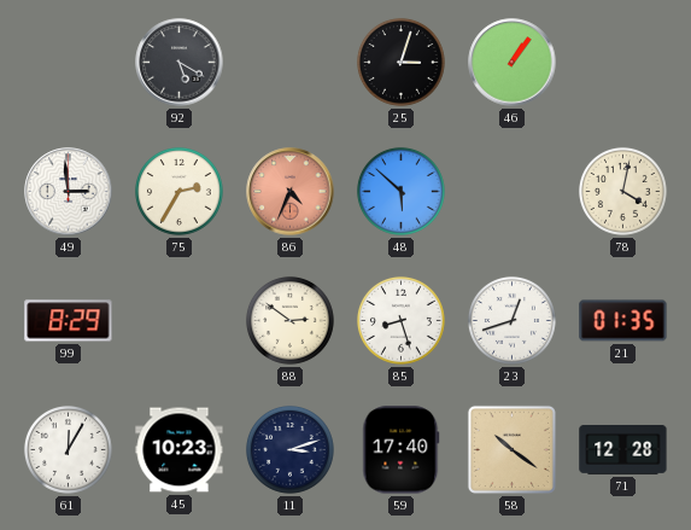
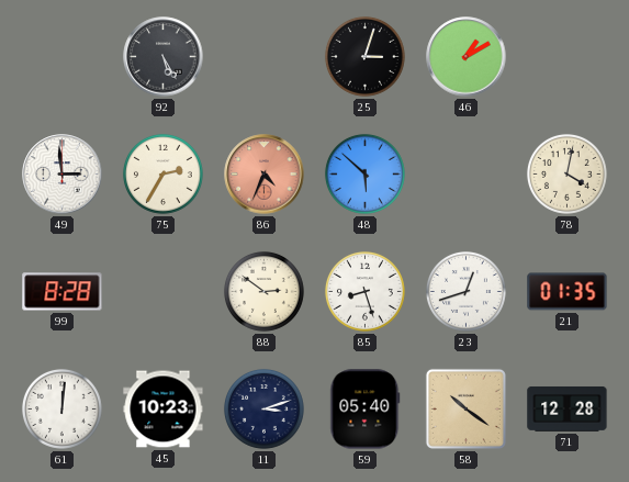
92: 5:20 -> 5:25
46: 1:06 -> 1:10
99: 8:29 -> 8:28
61: 12:05 -> 12:01
59: 17:40 -> 05:40
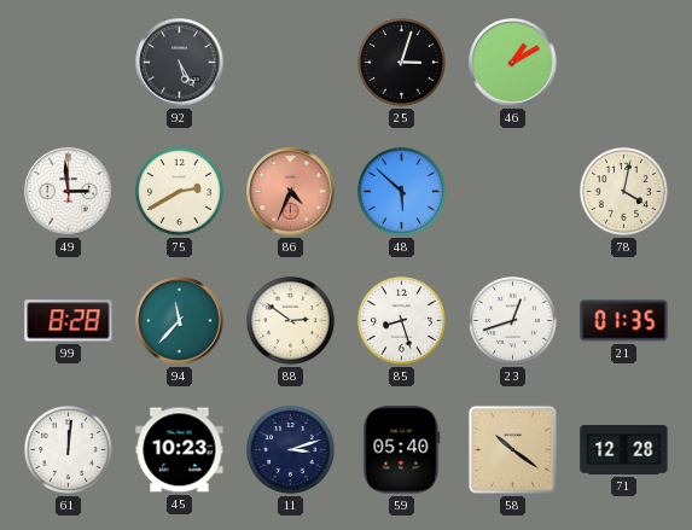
75: 2:35 -> 2:40
94: none -> 11:37
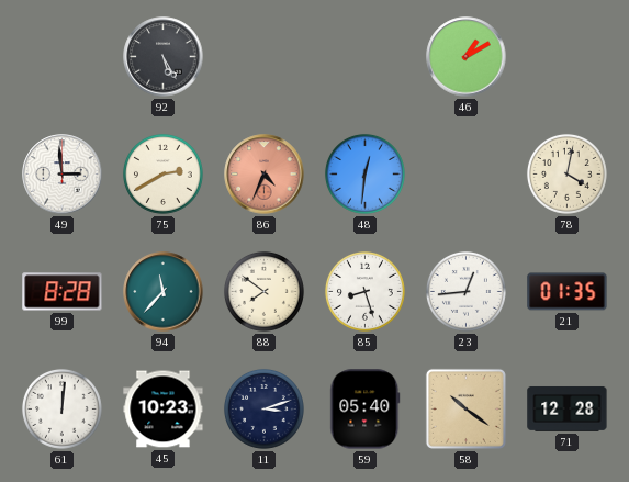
25: 3:03 -> none
48: 5:52 -> 12:31
88: 2:51 -> 7:51
23: 12:42 -> 12:44
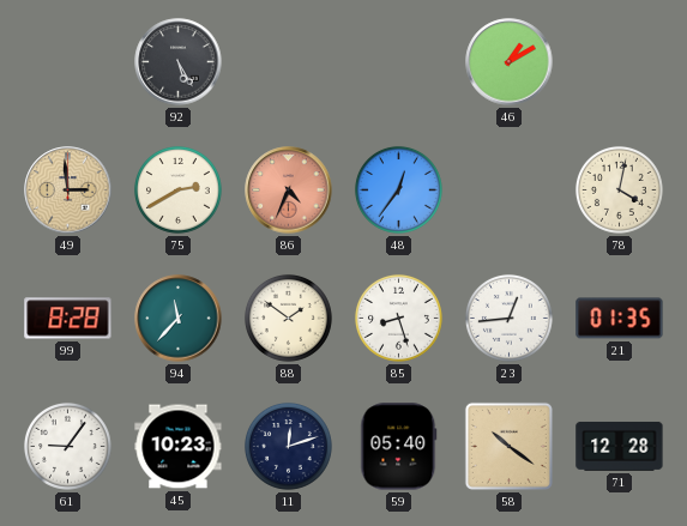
49 dial: white -> champagne
48: 12:31 -> 12:36
88: 7:51 -> 1:51
61: 12:01 -> 9:06
11: 3:12 -> 12:12
